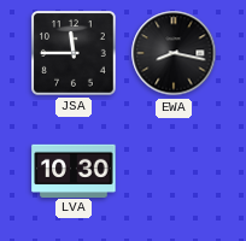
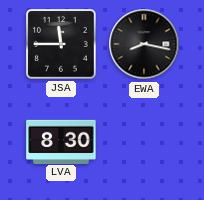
LVA: 10:30 -> 8:30
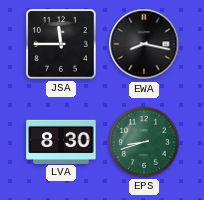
EPS: none -> 8:42
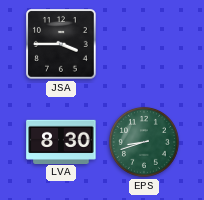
JSA: 11:45 -> 3:45
EWA: 8:17 -> none
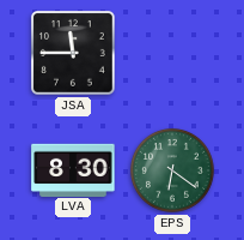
JSA: 3:45 -> 11:45
EPS: 8:42 -> 6:21
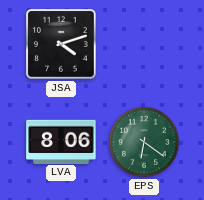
JSA: 11:45 -> 4:12
LVA: 8:30 -> 8:06
